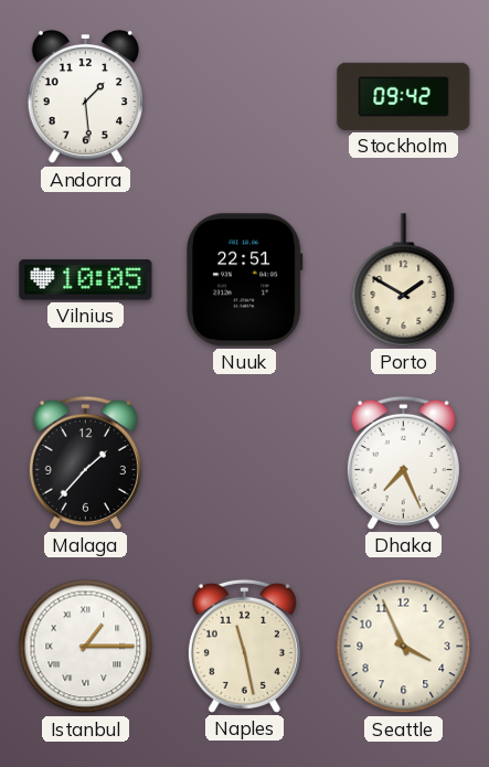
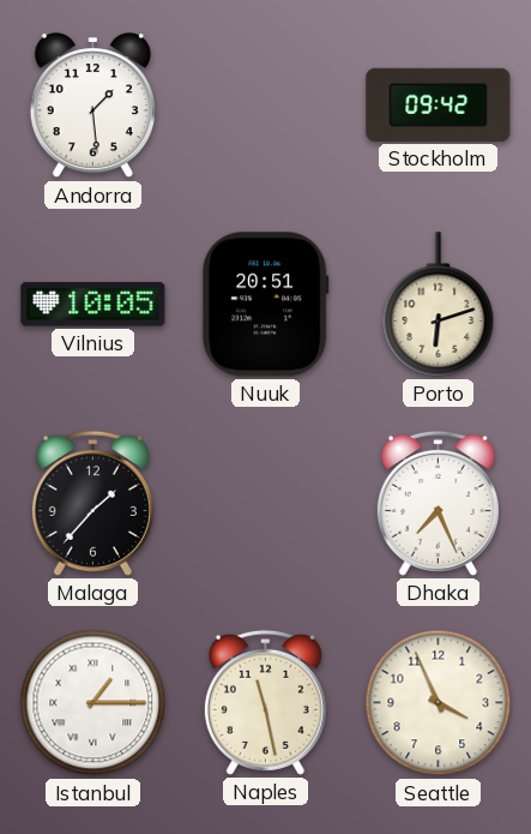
Nuuk: 22:51 -> 20:51
Porto: 1:50 -> 6:12
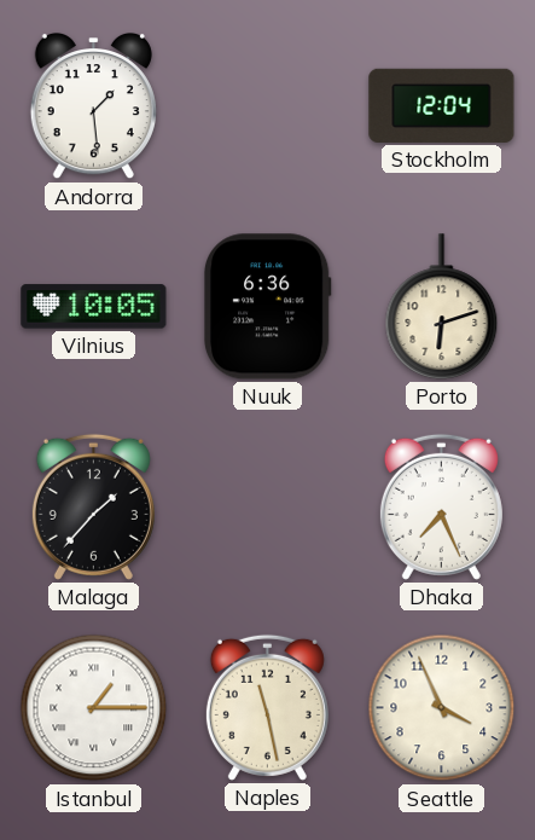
Stockholm: 09:42 -> 12:04
Nuuk: 20:51 -> 6:36
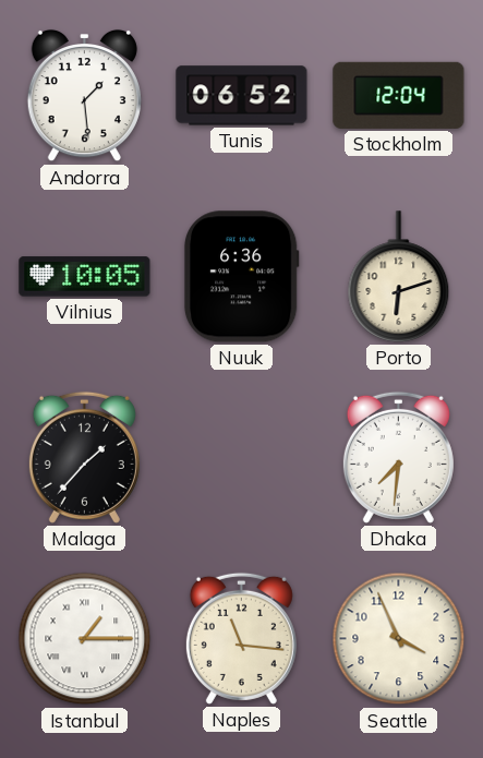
Tunis: none -> 06:52
Dhaka: 7:26 -> 7:31
Naples: 11:28 -> 11:16
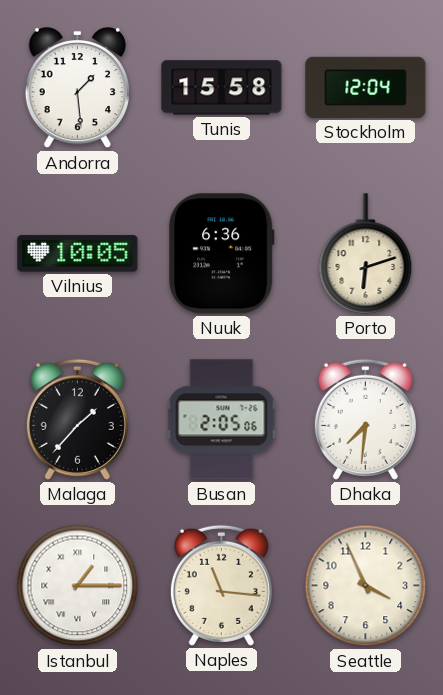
Tunis: 06:52 -> 15:58
Busan: none -> 2:05
